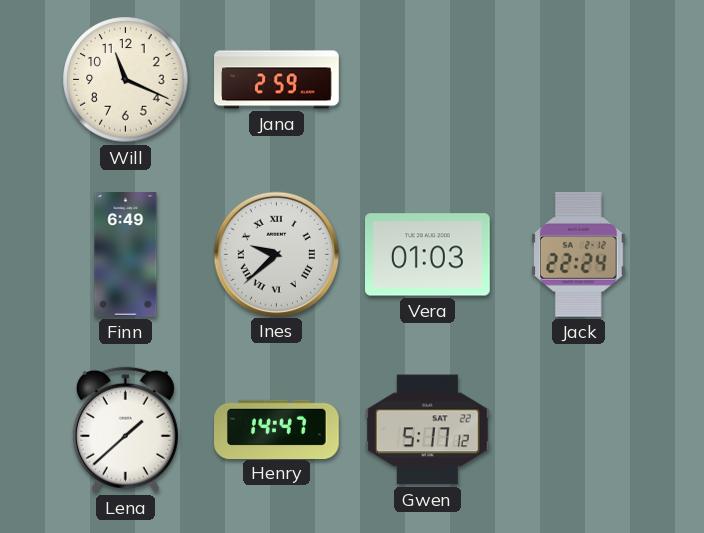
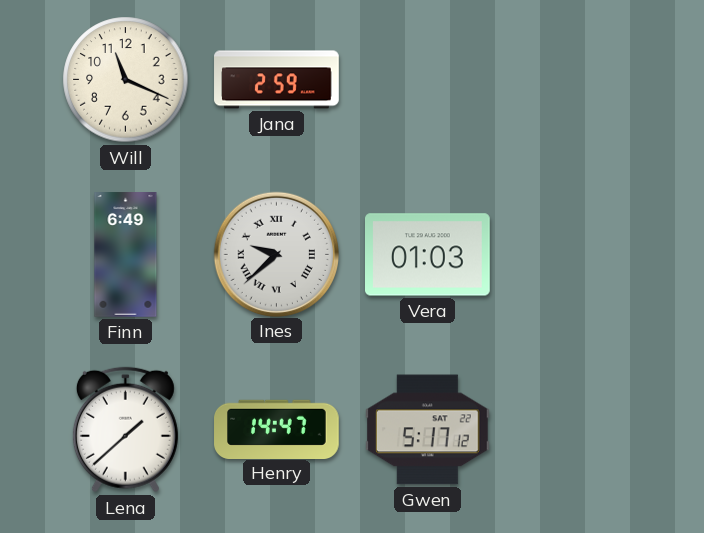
Jack: 22:24 -> none
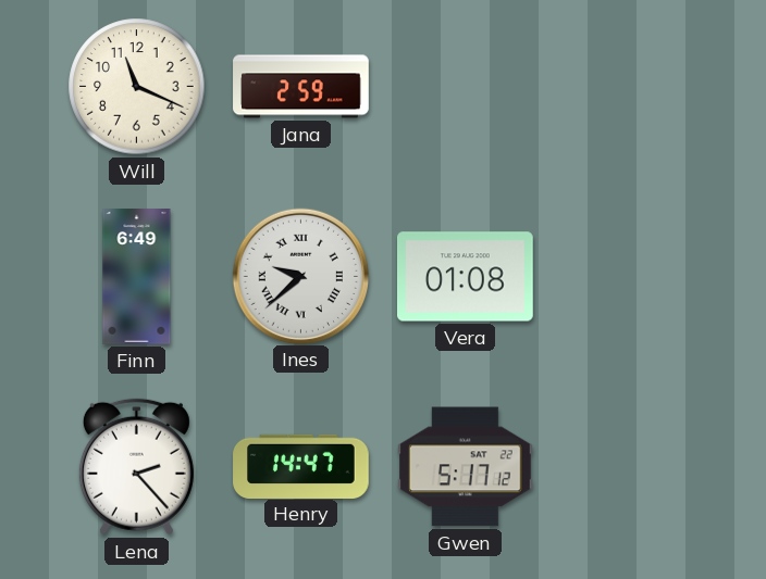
Vera: 01:03 -> 01:08
Lena: 1:38 -> 2:23
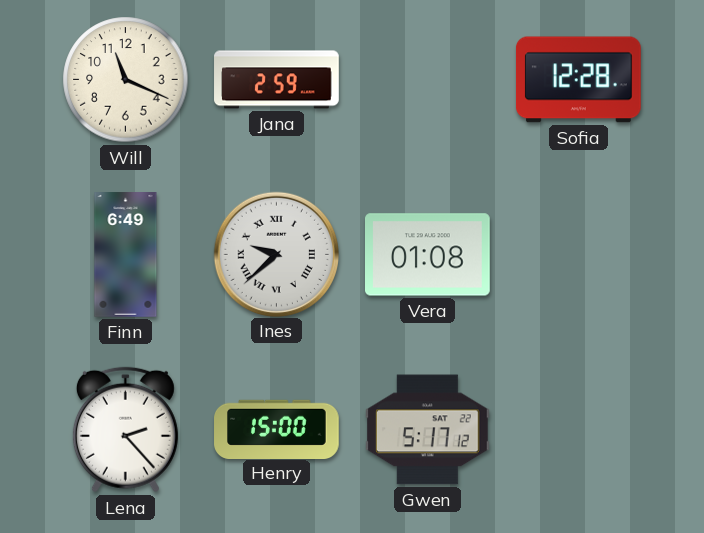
Sofia: none -> 12:28
Henry: 14:47 -> 15:00
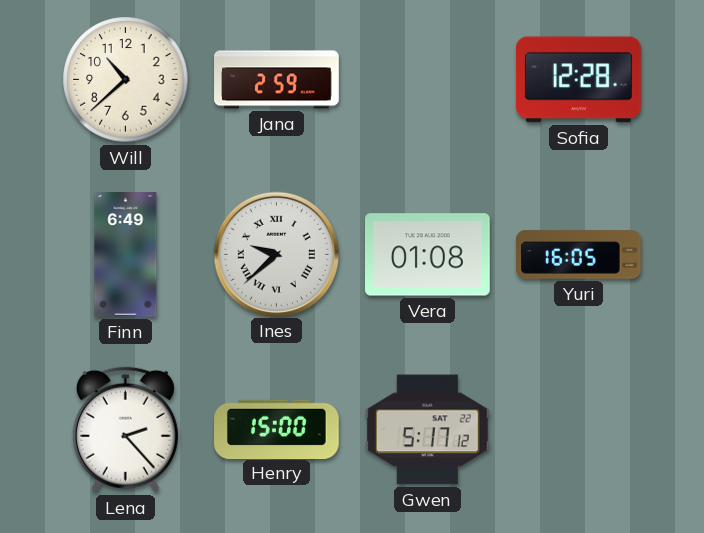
Will: 11:19 -> 10:38
Yuri: none -> 16:05
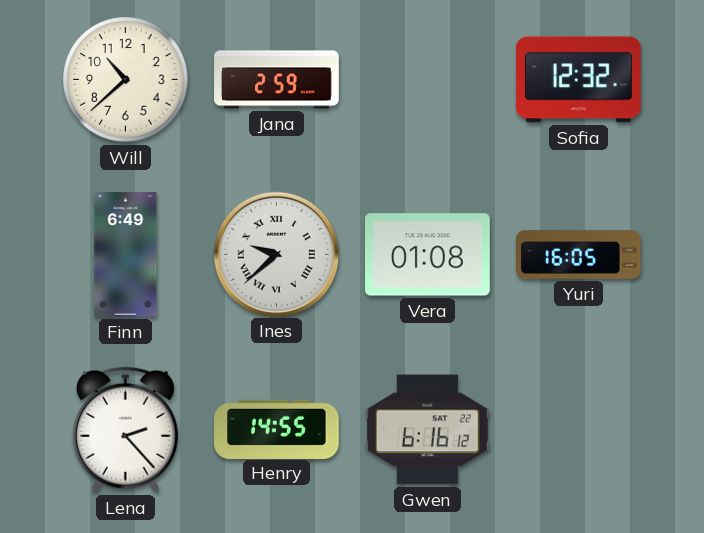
Sofia: 12:28 -> 12:32
Henry: 15:00 -> 14:55
Gwen: 5:17 -> 6:16
